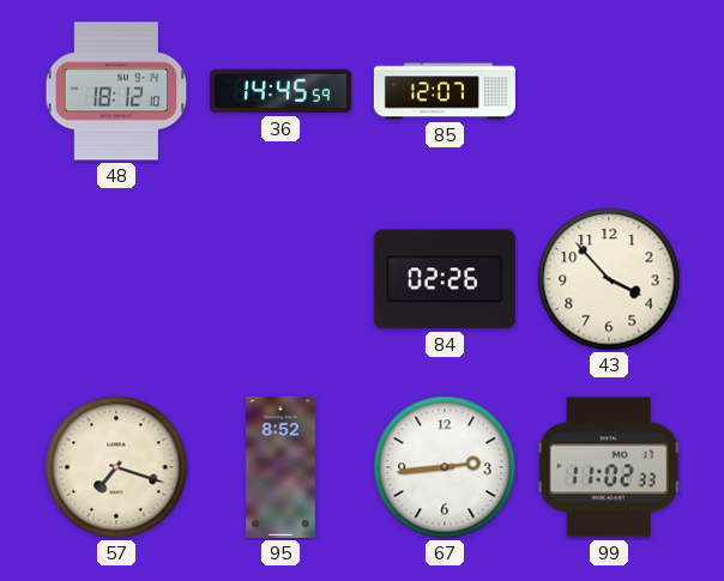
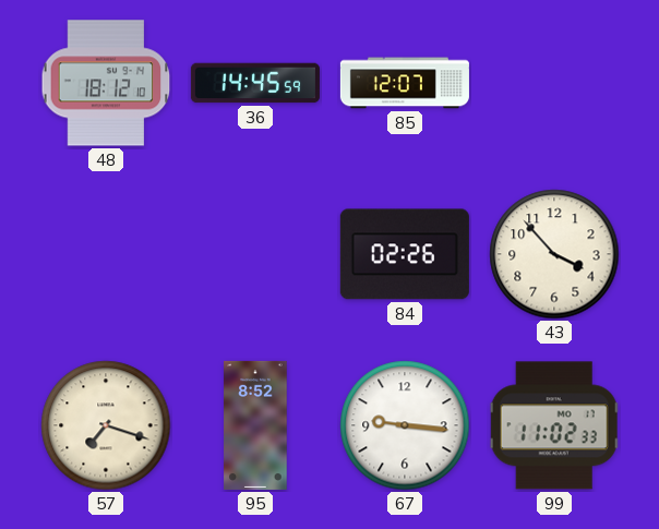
67: 2:44 -> 9:16
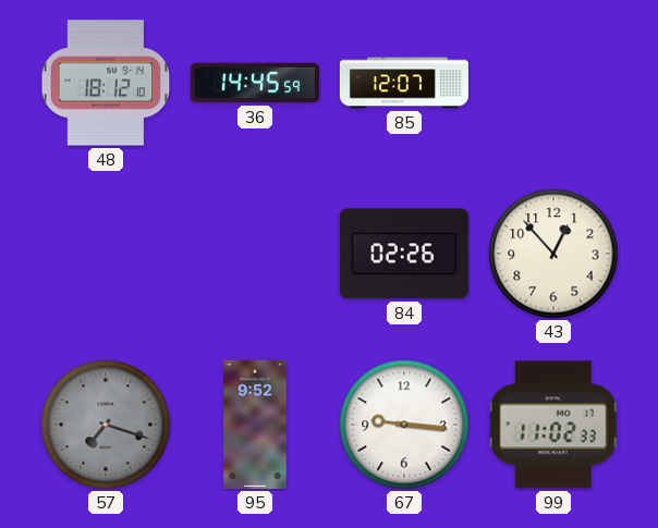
43: 3:53 -> 12:53
57 dial: cream -> grey
95: 8:52 -> 9:52
